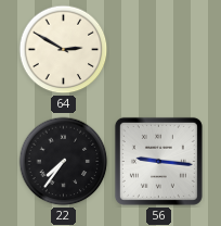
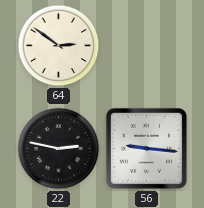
64: 2:50 -> 2:51
22: 7:36 -> 2:47
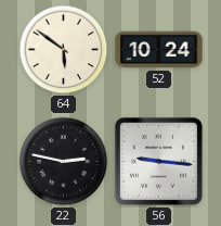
64: 2:51 -> 5:51
52: none -> 10:24
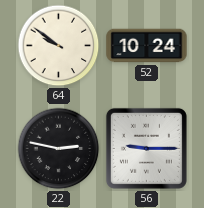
64: 5:51 -> 9:51
56: 9:16 -> 9:15
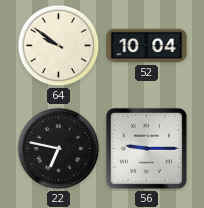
52: 10:24 -> 10:04
22: 2:47 -> 6:47
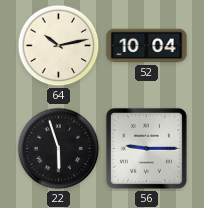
64: 9:51 -> 10:13
22: 6:47 -> 5:57
